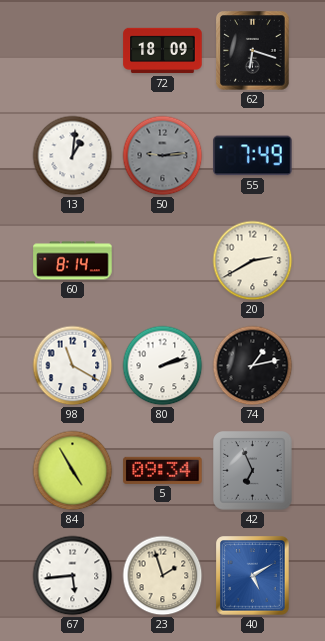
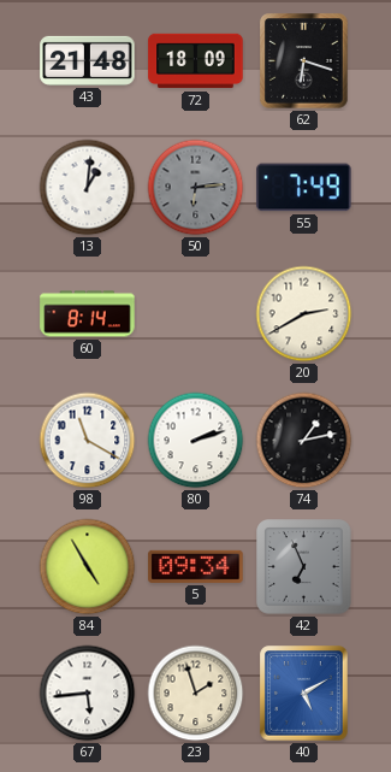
43: none -> 21:48
50: 9:14 -> 6:14
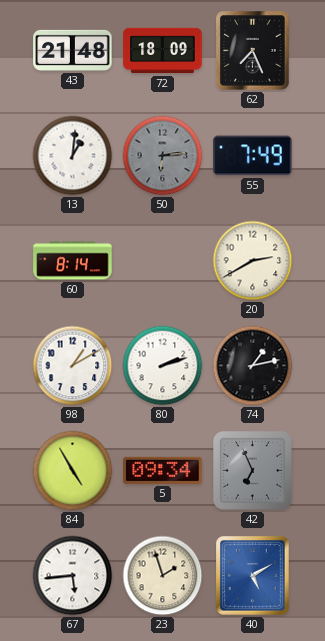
62: 6:18 -> 7:26
98: 11:20 -> 1:10
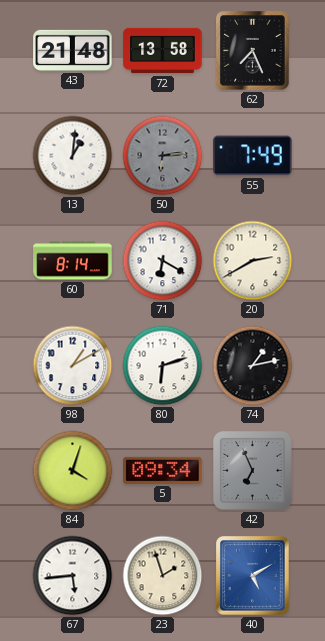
72: 18:09 -> 13:58
71: none -> 6:20
80: 2:12 -> 6:12
84: 4:55 -> 4:03
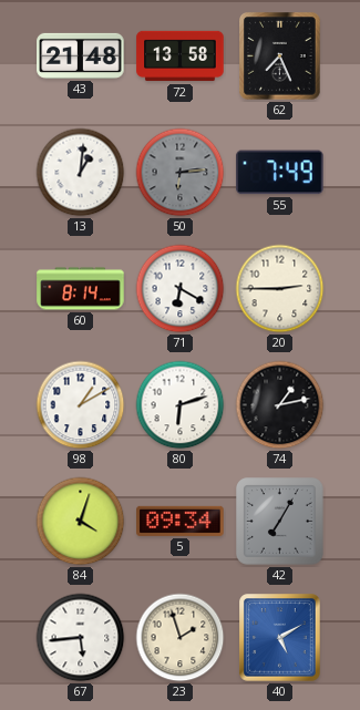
20: 2:40 -> 2:45
42: 6:56 -> 7:05
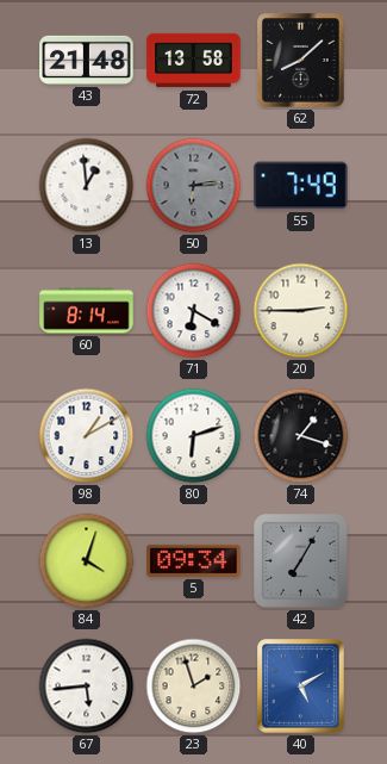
62: 7:26 -> 8:08
13: 1:01 -> 12:59
74: 1:13 -> 1:18
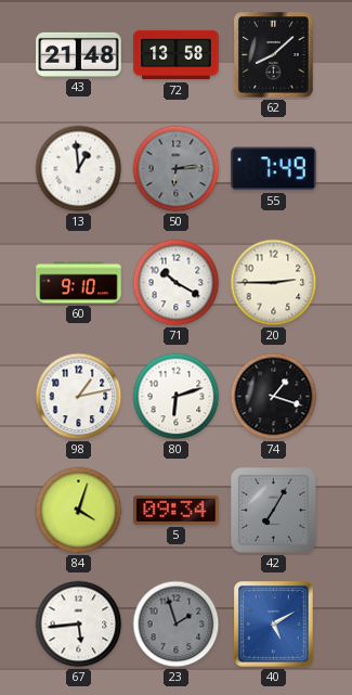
60: 8:14 -> 9:10
71: 6:20 -> 10:20
98: 1:10 -> 1:13
23 dial: cream -> grey
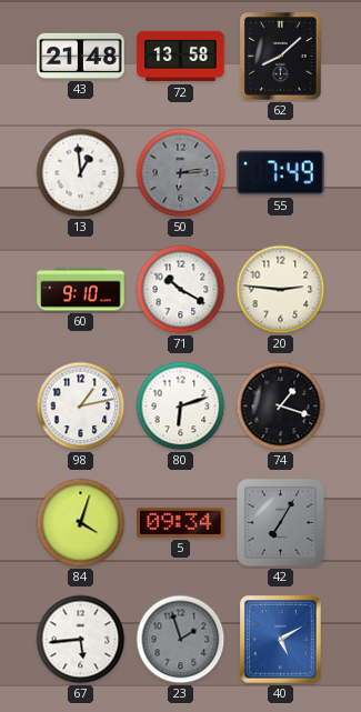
20: 2:45 -> 2:46
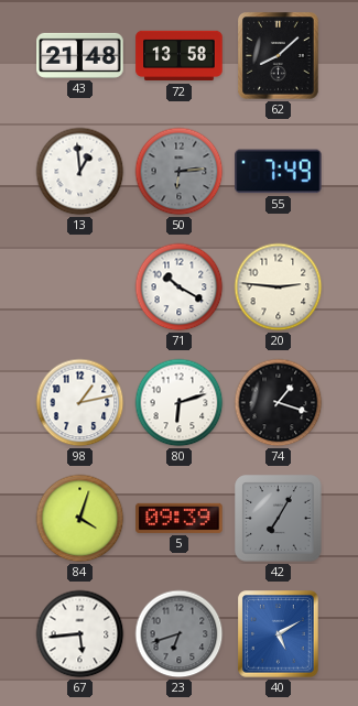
60: 9:10 -> none
5: 09:34 -> 09:39
23: 1:57 -> 6:42
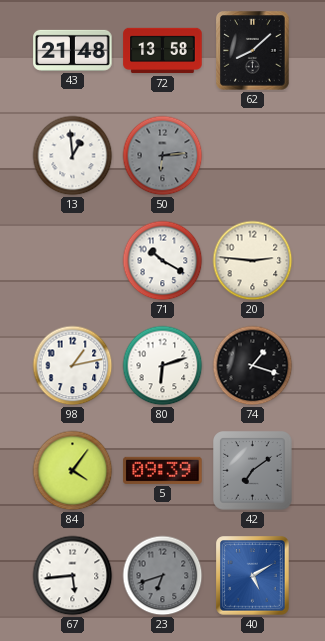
55: 7:49 -> none
84: 4:03 -> 4:06
42: 7:05 -> 7:09
